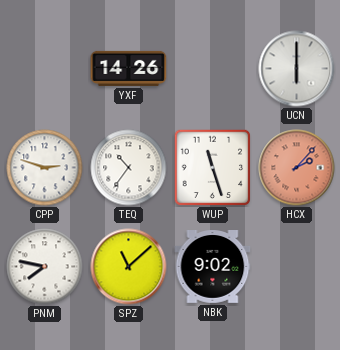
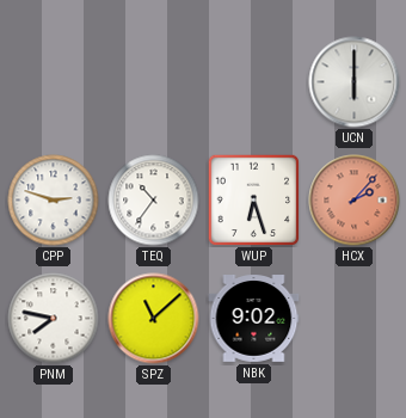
YXF: 14:26 -> none
WUP: 11:27 -> 6:27
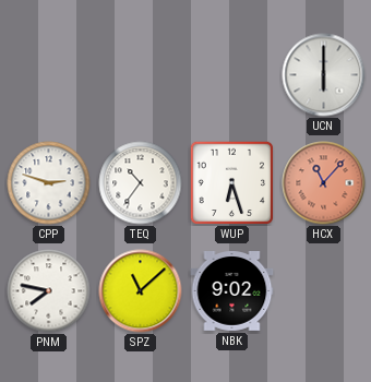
HCX: 2:07 -> 11:07
